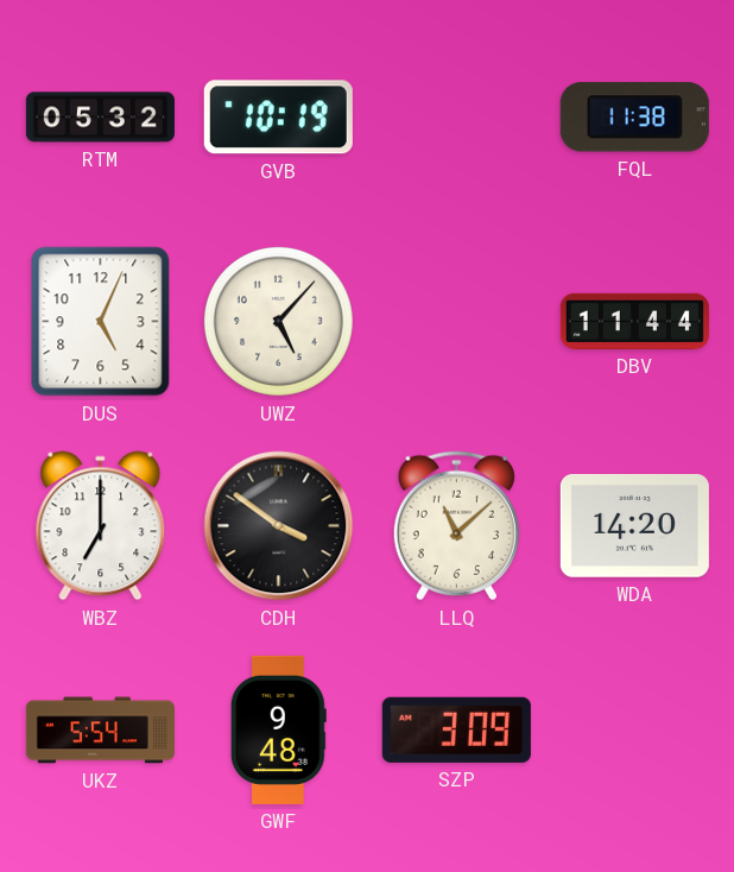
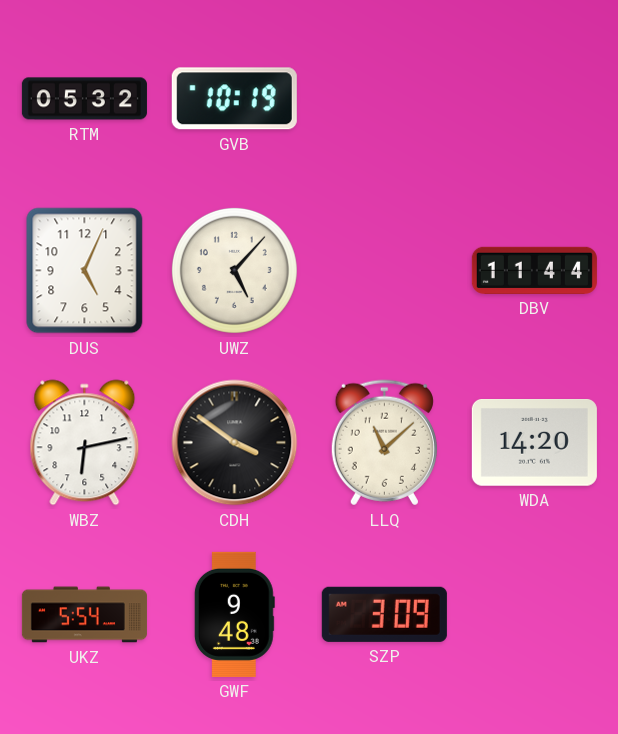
FQL: 11:38 -> none
WBZ: 7:00 -> 6:13
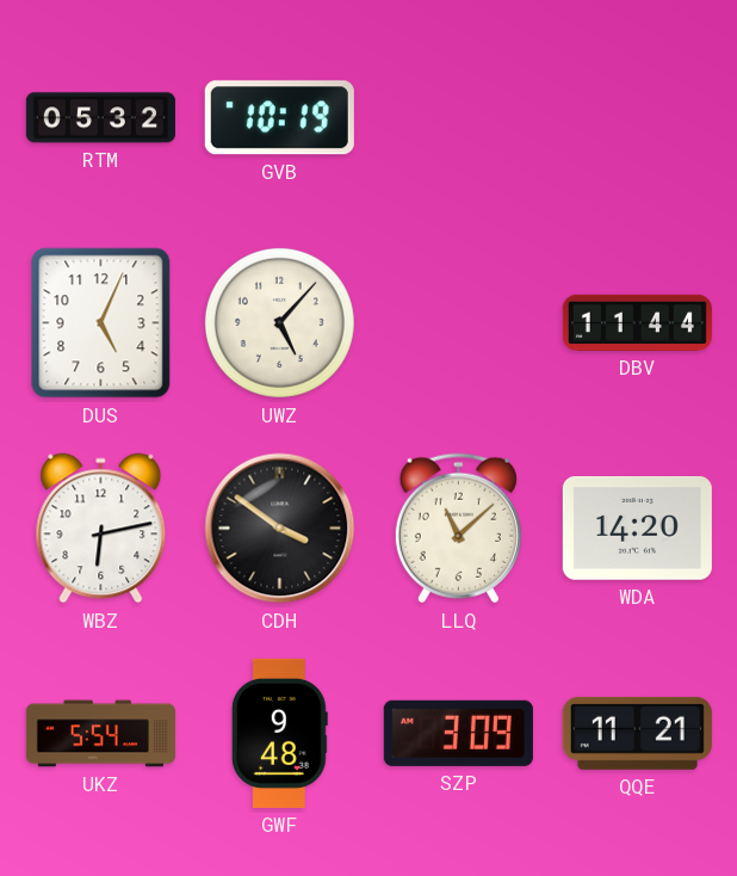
QQE: none -> 11:21
